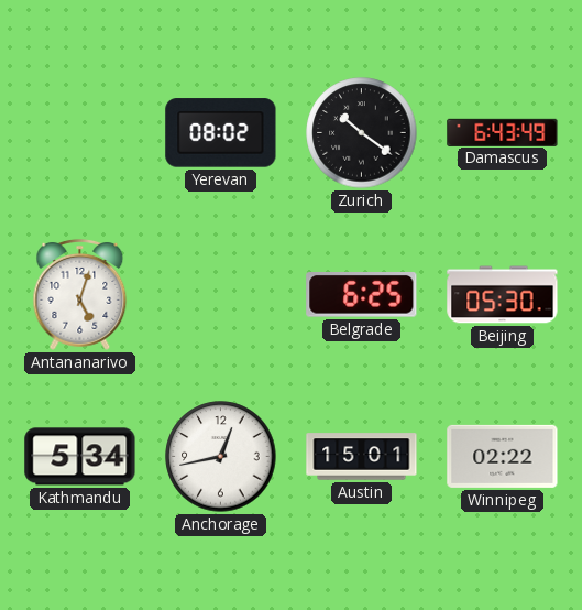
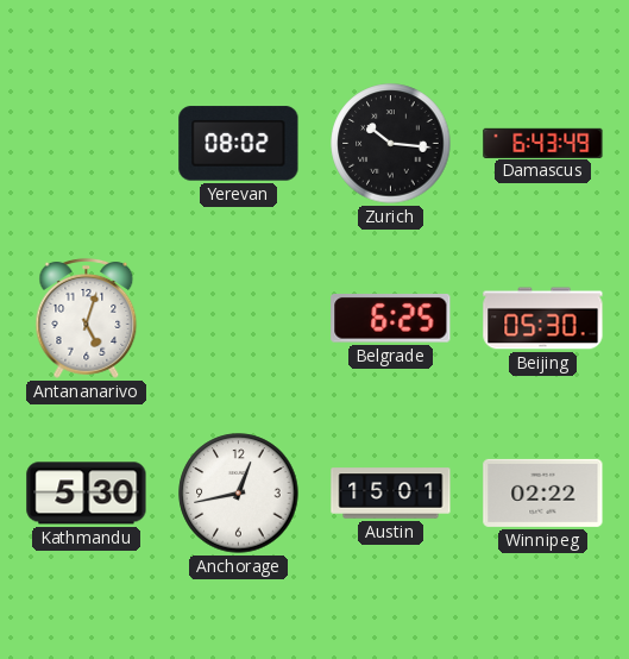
Zurich: 10:21 -> 10:16
Kathmandu: 5:34 -> 5:30
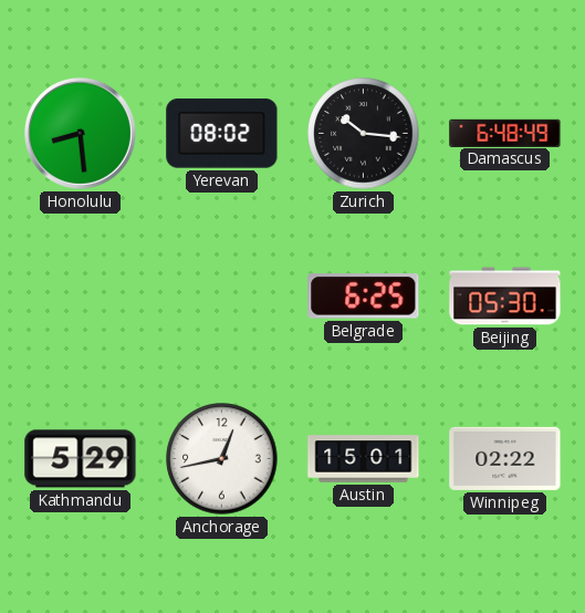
Honolulu: none -> 8:29
Damascus: 6:43 -> 6:48
Antananarivo: 5:03 -> none
Kathmandu: 5:30 -> 5:29
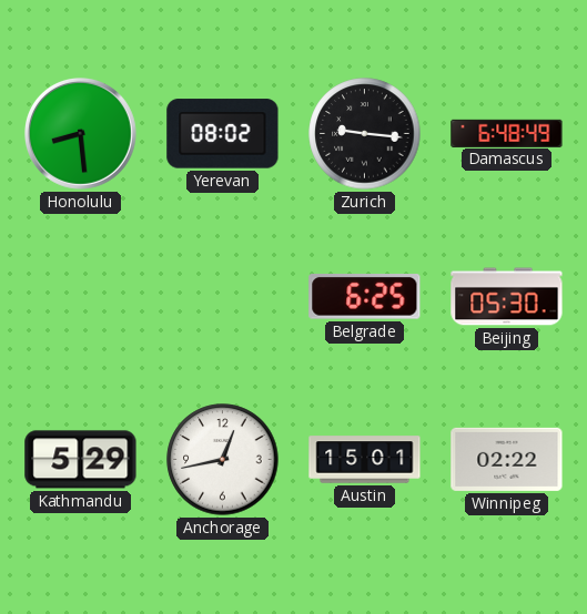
Zurich: 10:16 -> 9:16
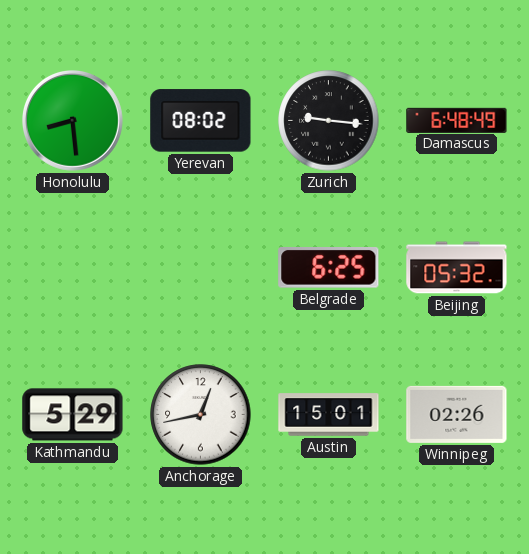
Beijing: 05:30 -> 05:32
Winnipeg: 02:22 -> 02:26
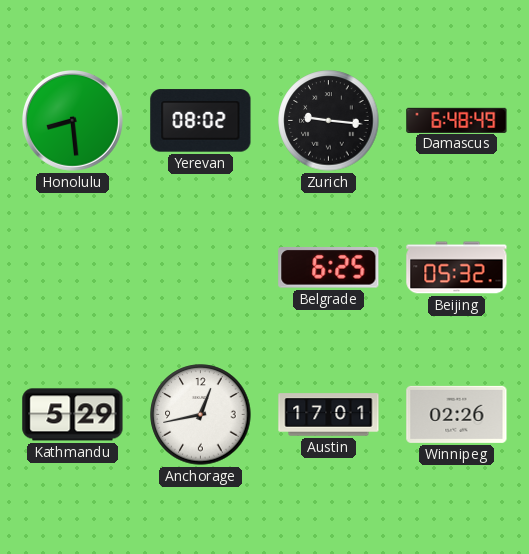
Austin: 15:01 -> 17:01
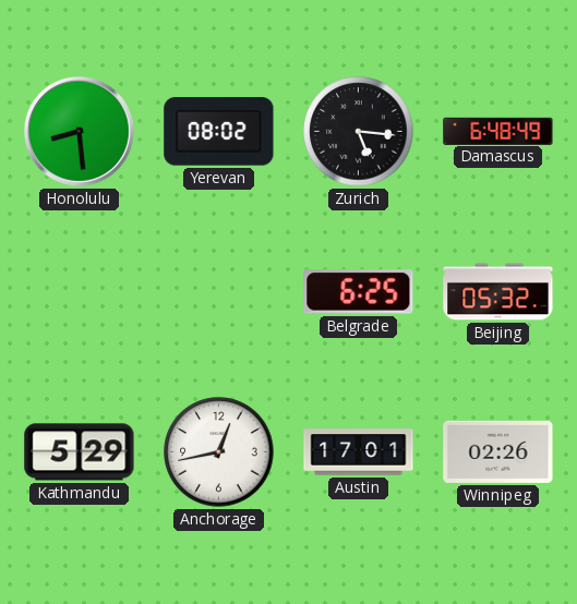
Zurich: 9:16 -> 5:16
